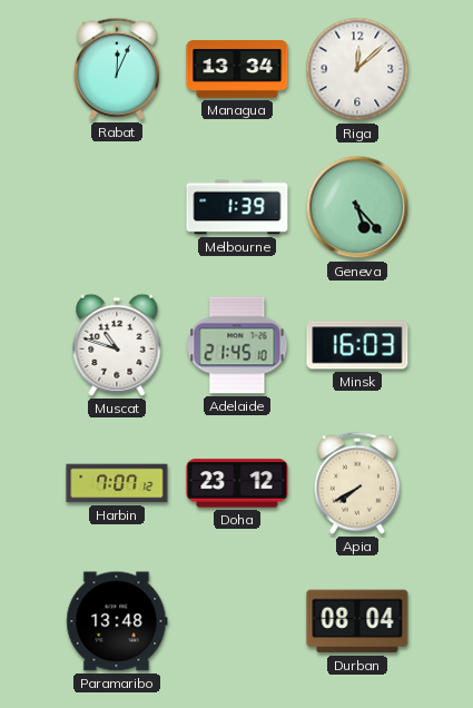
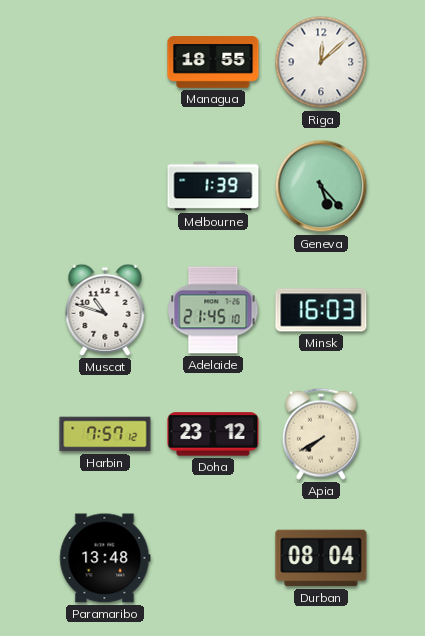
Rabat: 12:04 -> none
Managua: 13:34 -> 18:55
Harbin: 7:07 -> 7:57
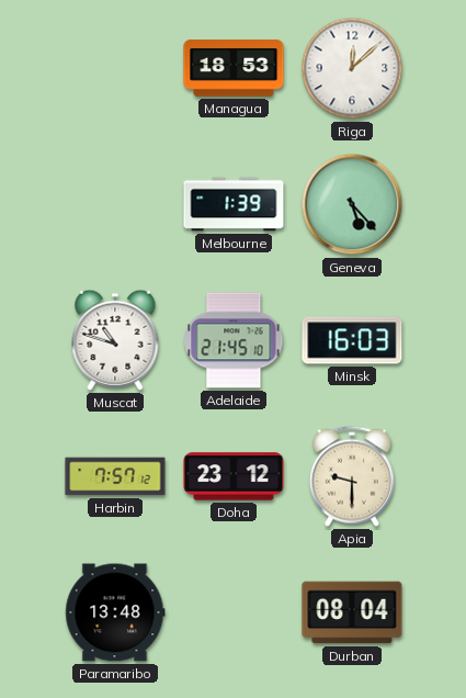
Managua: 18:55 -> 18:53
Apia: 7:40 -> 9:30
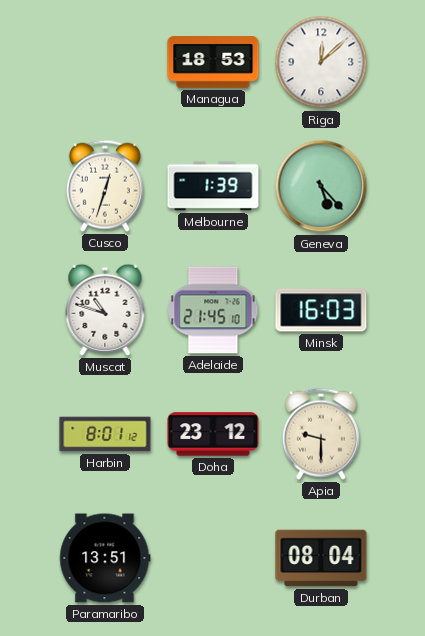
Cusco: none -> 12:33
Harbin: 7:57 -> 8:01
Paramaribo: 13:48 -> 13:51
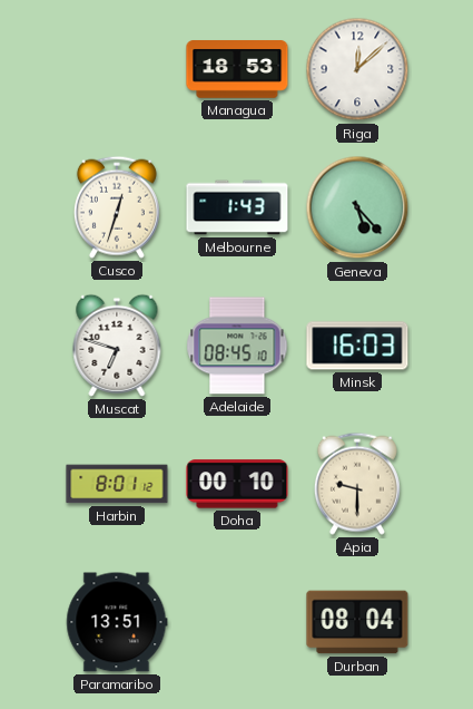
Melbourne: 1:39 -> 1:43
Muscat: 10:48 -> 6:48
Adelaide: 21:45 -> 08:45
Doha: 23:12 -> 00:10
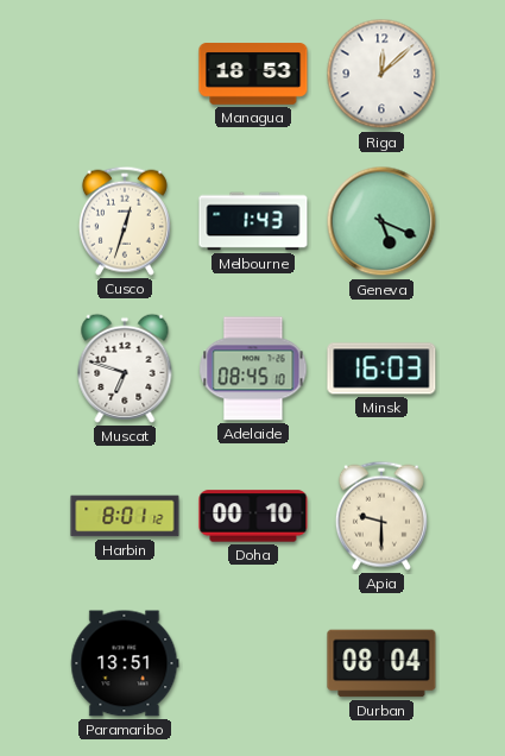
Geneva: 5:23 -> 5:19
